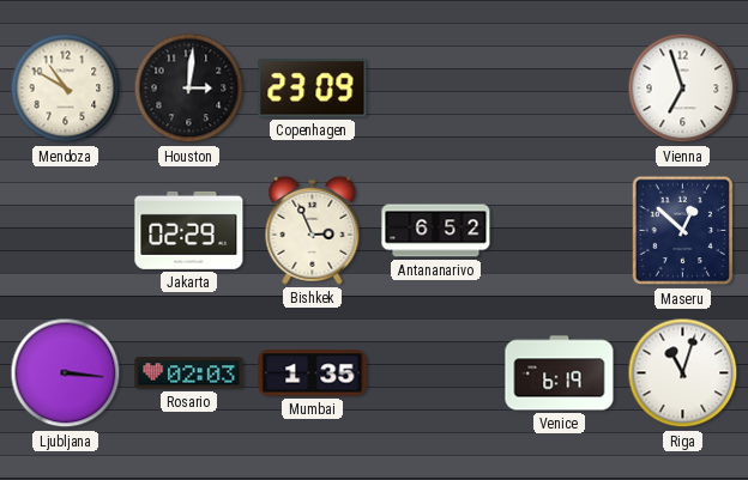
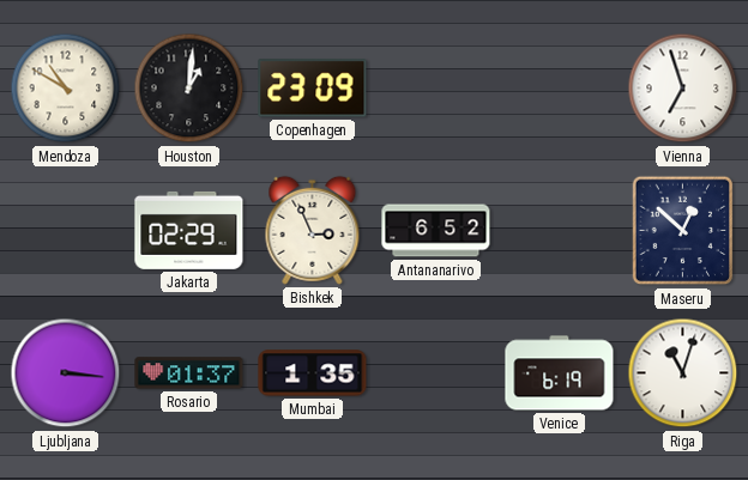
Houston: 3:01 -> 1:01
Rosario: 02:03 -> 01:37
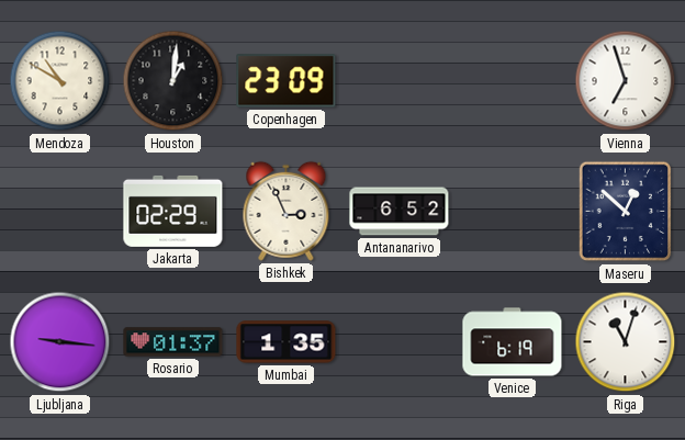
Ljubljana: 3:16 -> 9:16
